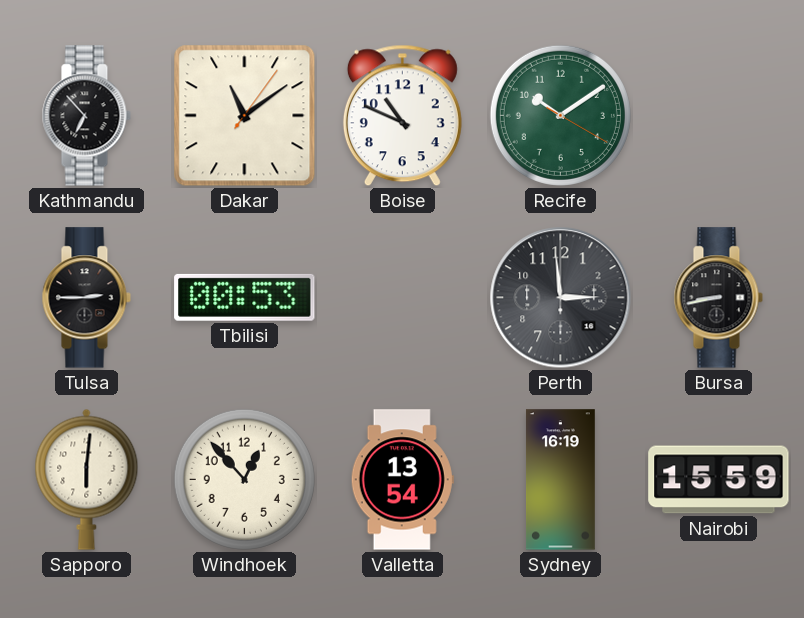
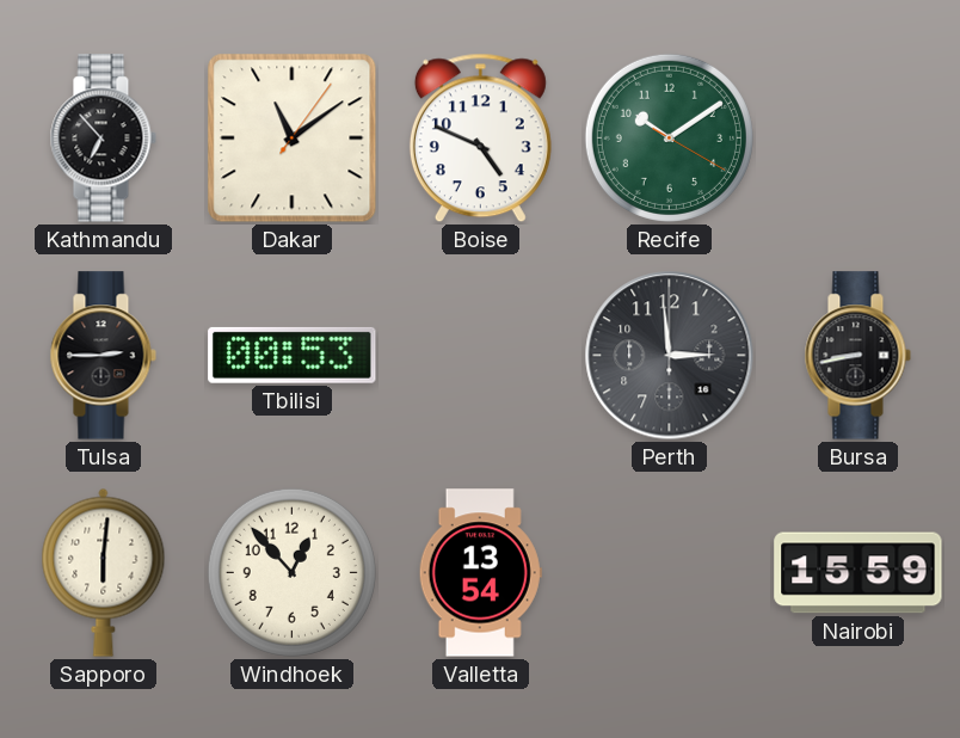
Boise: 10:49 -> 4:49
Sydney: 16:19 -> none
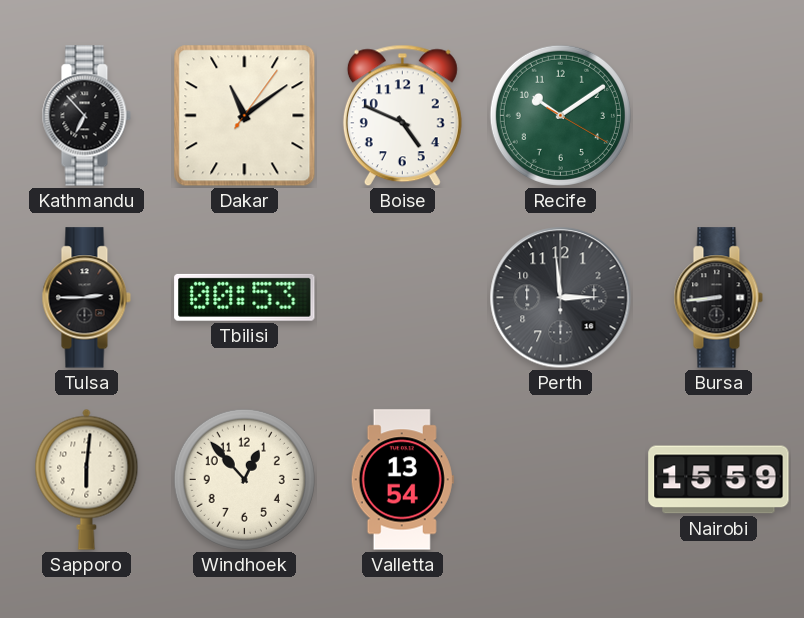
Bursa: 8:43 -> 8:44
